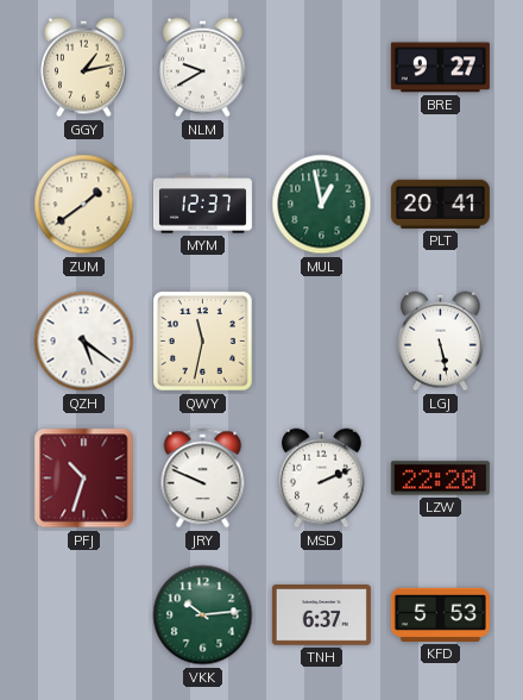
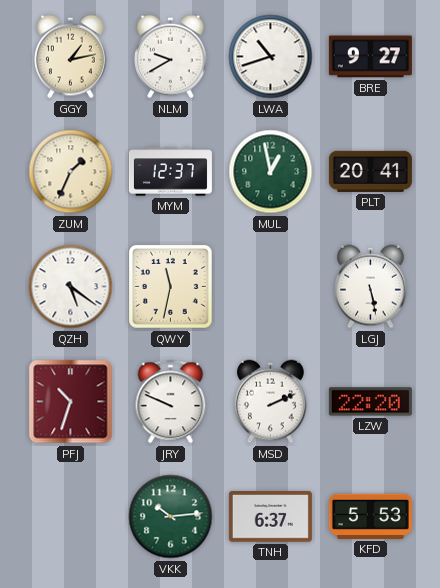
LWA: none -> 10:42
ZUM: 1:39 -> 1:34
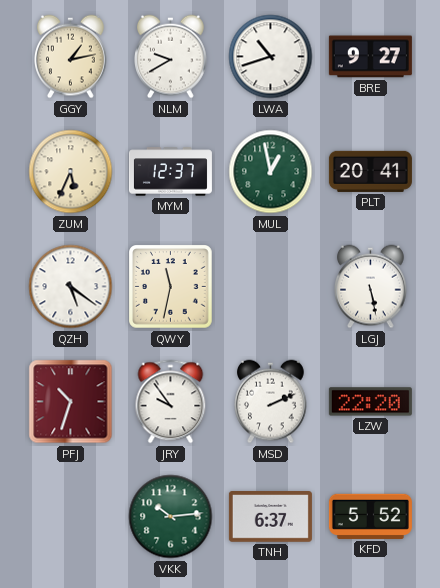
ZUM: 1:34 -> 5:34
JRY: 9:49 -> 9:54
KFD: 5:53 -> 5:52
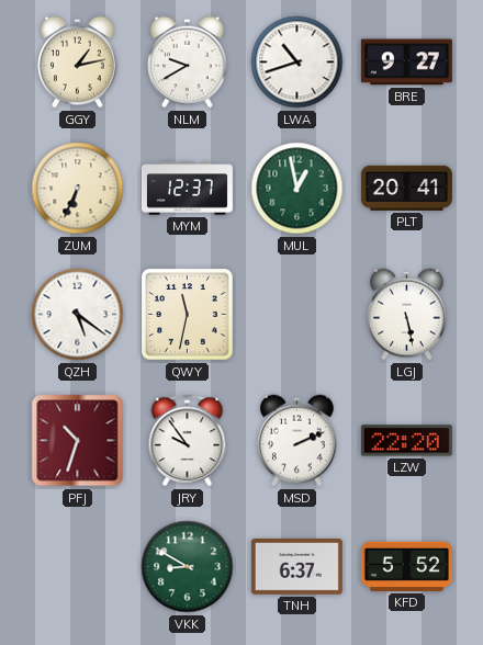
ZUM: 5:34 -> 6:34
VKK: 10:14 -> 8:50
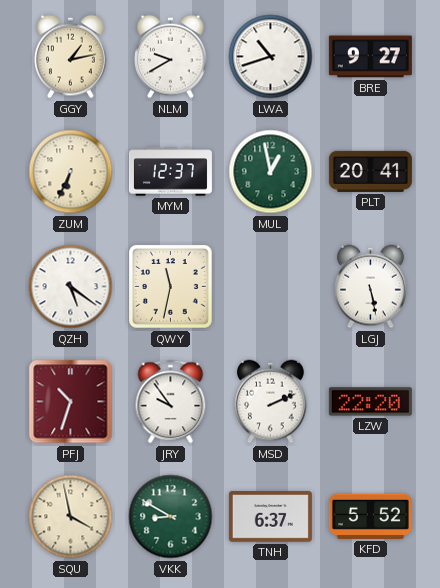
SQU: none -> 3:58
